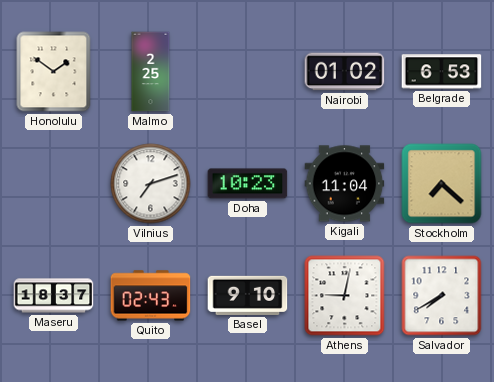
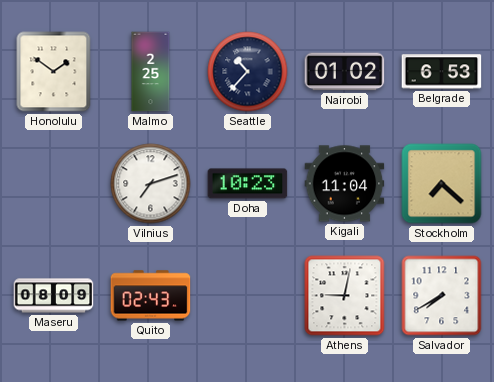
Seattle: none -> 10:37
Maseru: 18:37 -> 08:09
Basel: 9:10 -> none
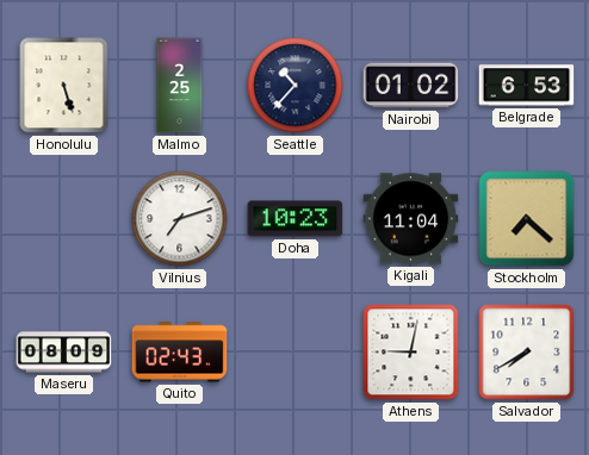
Honolulu: 1:51 -> 5:27
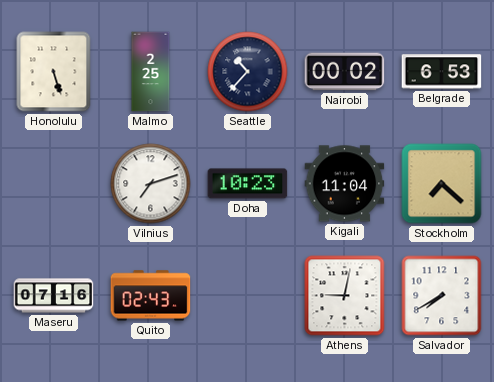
Nairobi: 01:02 -> 00:02
Maseru: 08:09 -> 07:16
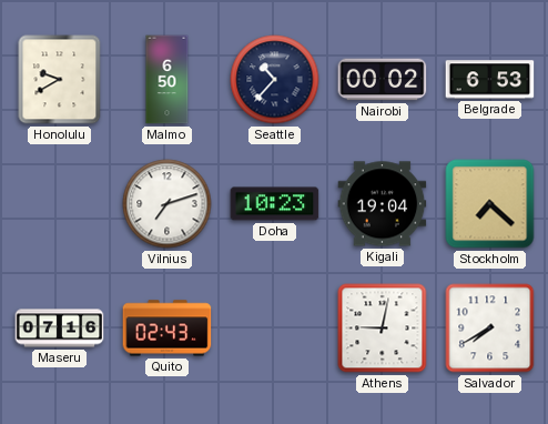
Honolulu: 5:27 -> 9:40
Malmo: 2:25 -> 6:50
Kigali: 11:04 -> 19:04
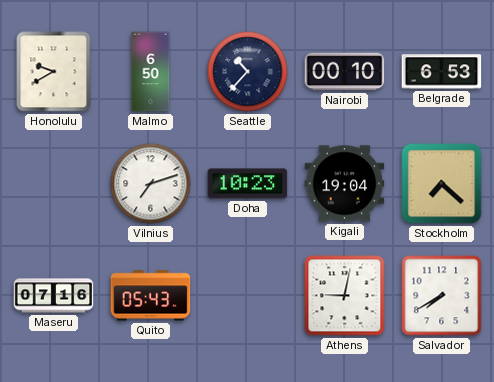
Nairobi: 00:02 -> 00:10
Quito: 02:43 -> 05:43
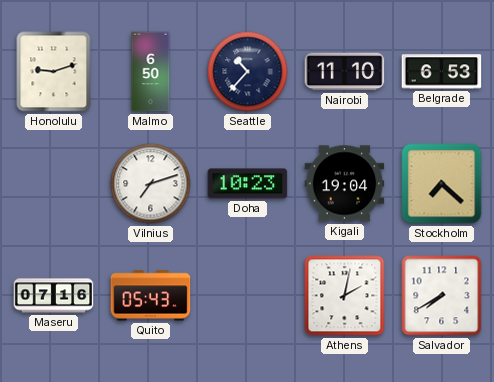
Honolulu: 9:40 -> 9:12
Nairobi: 00:10 -> 11:10
Athens: 9:02 -> 2:02
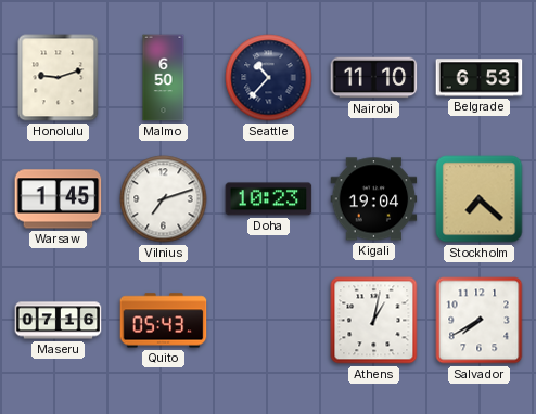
Warsaw: none -> 1:45
Athens: 2:02 -> 1:02
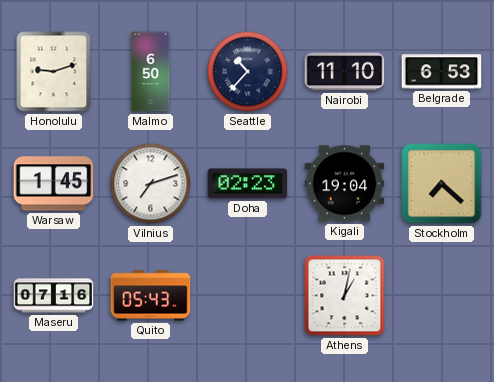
Doha: 10:23 -> 02:23
Salvador: 7:40 -> none
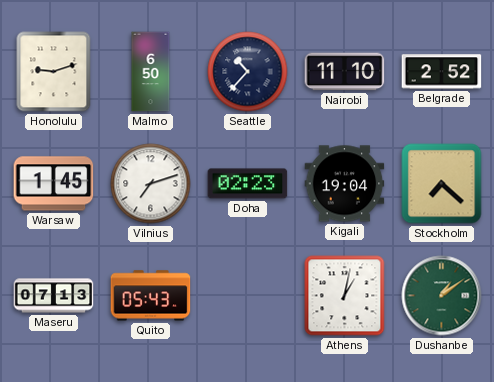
Belgrade: 6:53 -> 2:52
Maseru: 07:16 -> 07:13
Dushanbe: none -> 1:09
